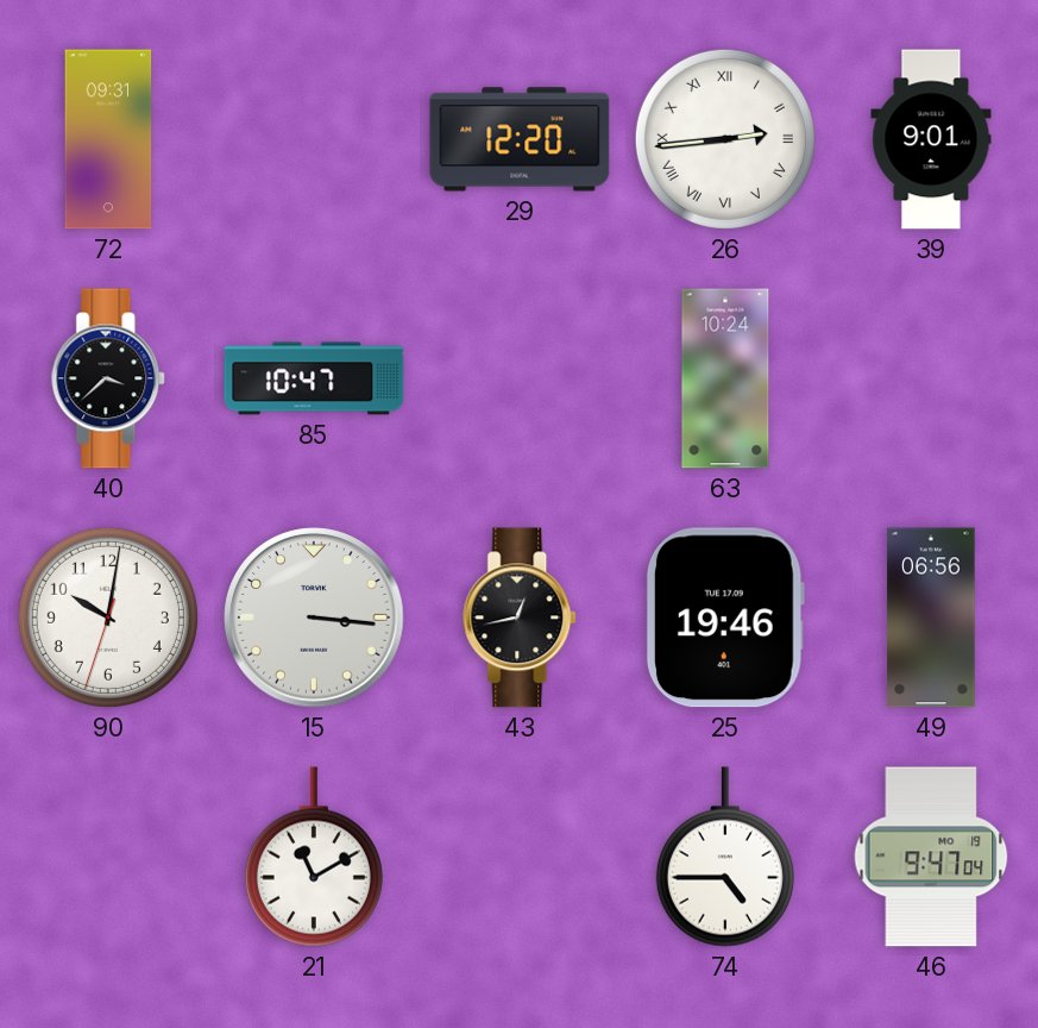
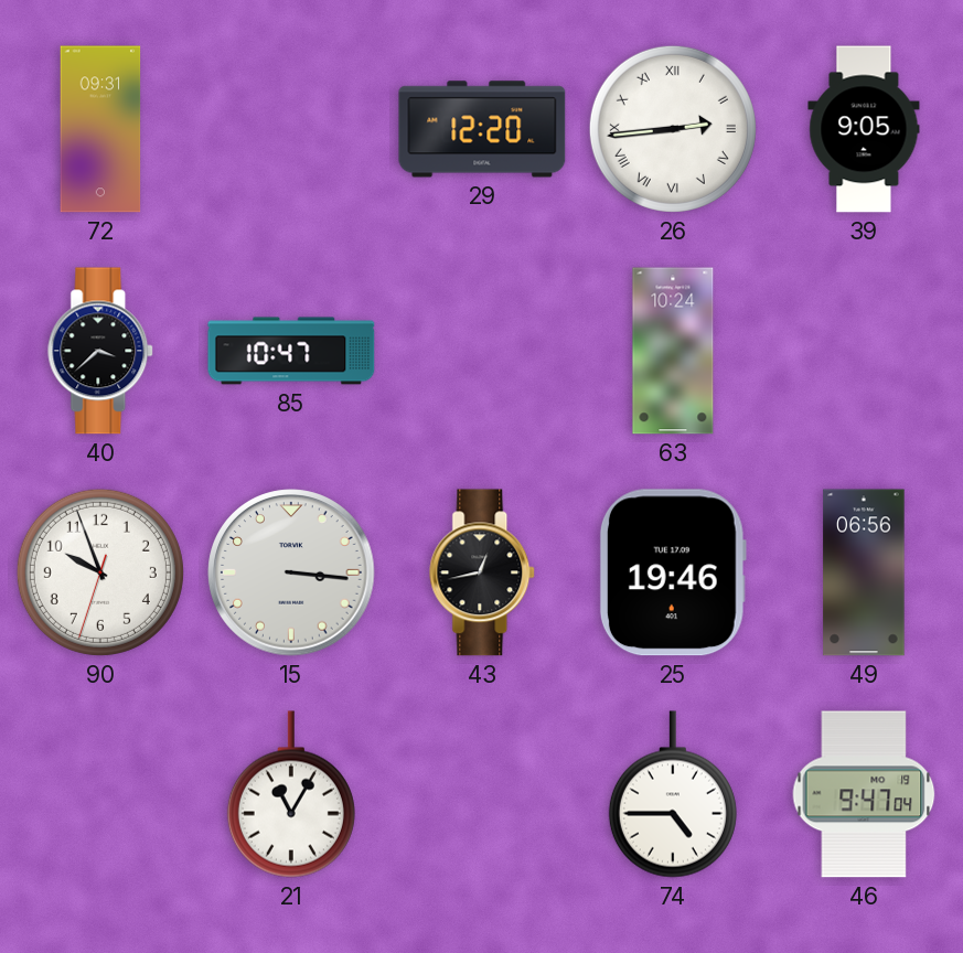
39: 9:01 -> 9:05
90: 10:01 -> 9:56
21: 11:10 -> 11:05
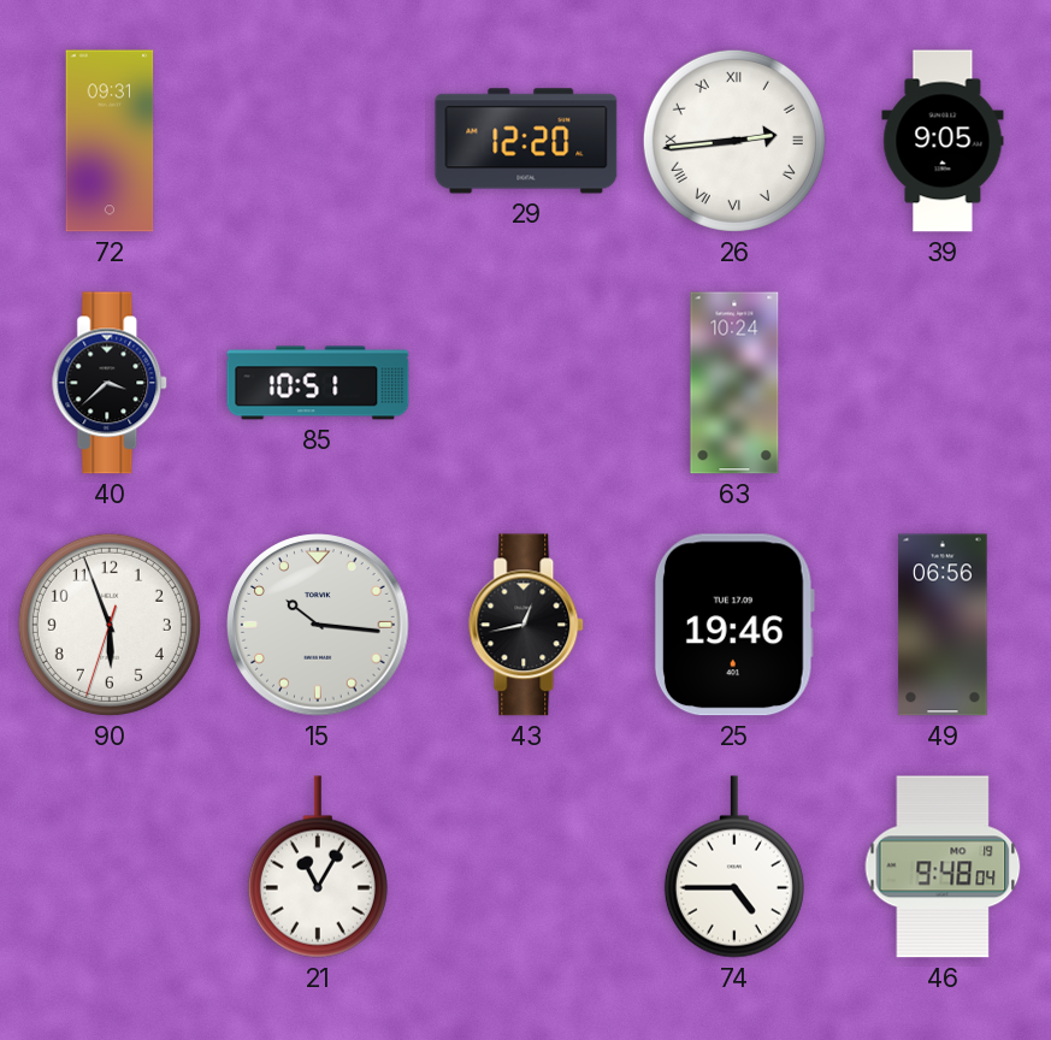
85: 10:47 -> 10:51
90: 9:56 -> 5:56
15: 3:16 -> 10:16
46: 9:47 -> 9:48
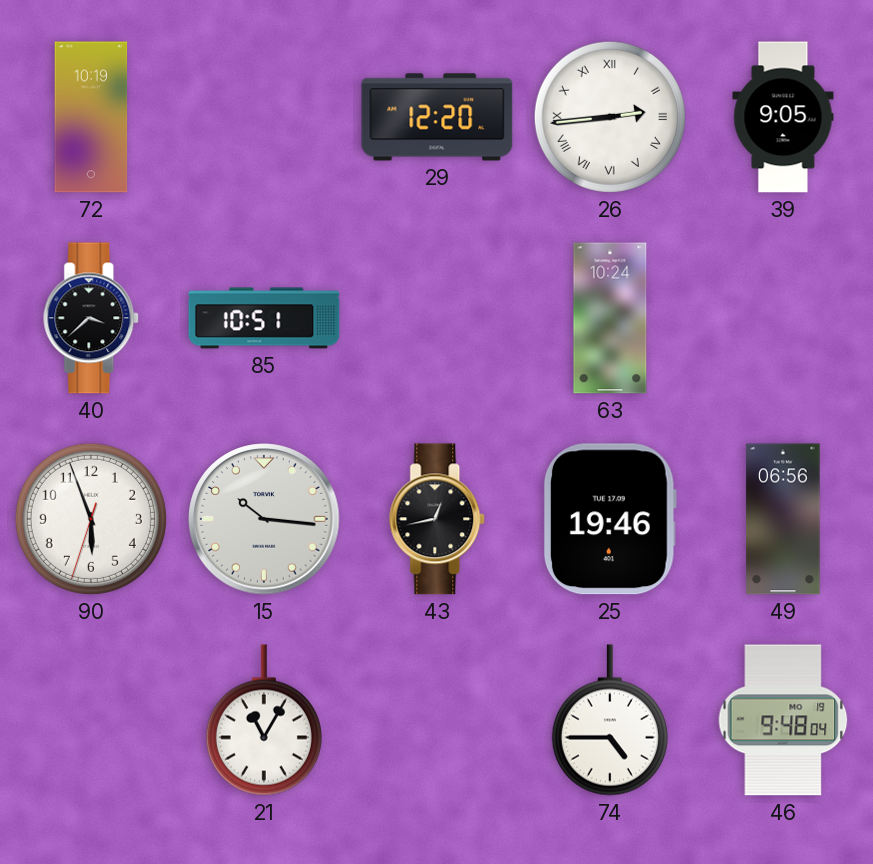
72: 09:31 -> 10:19
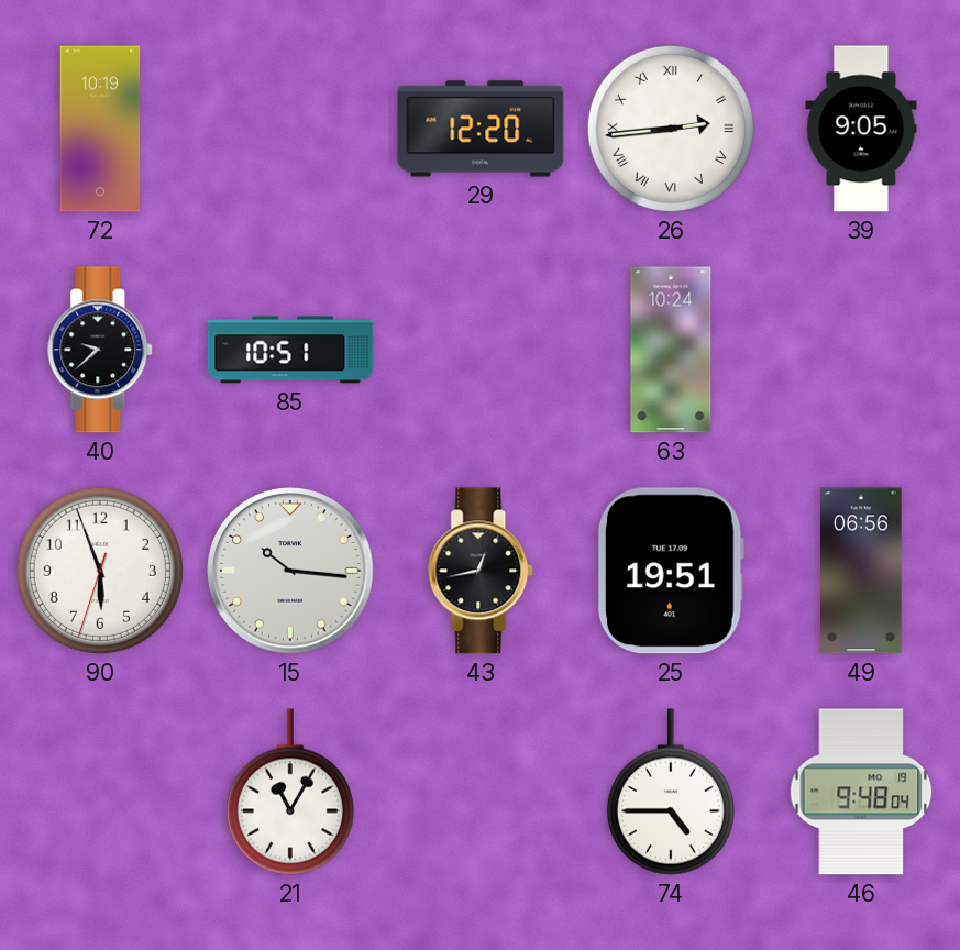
40: 3:38 -> 9:38
25: 19:46 -> 19:51
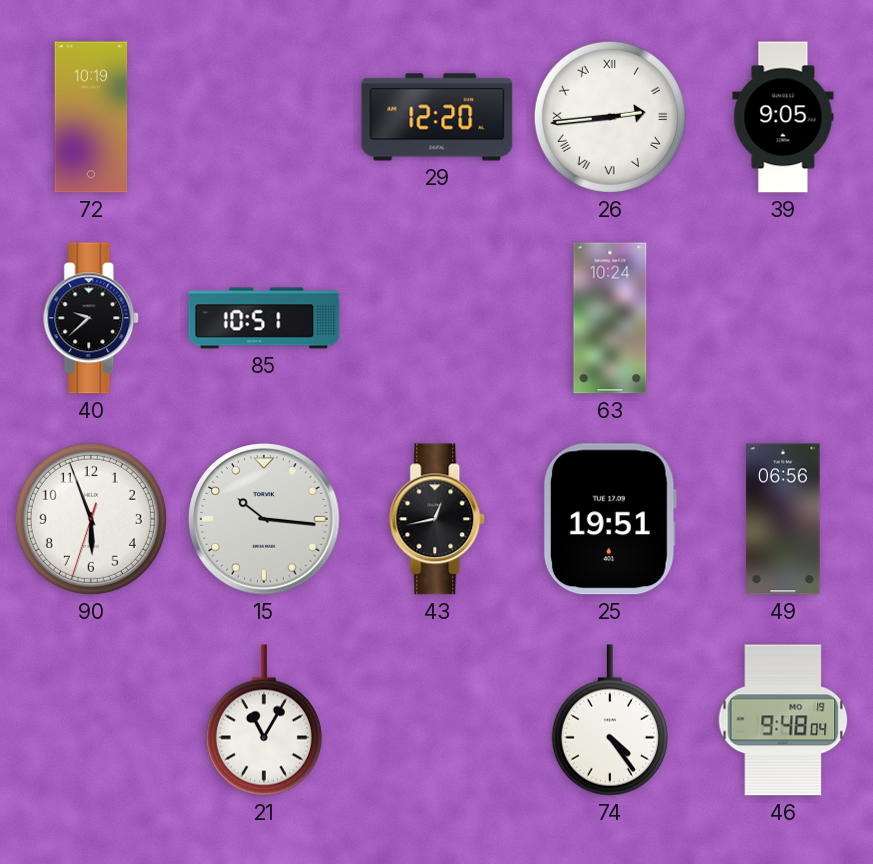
74: 4:45 -> 4:24
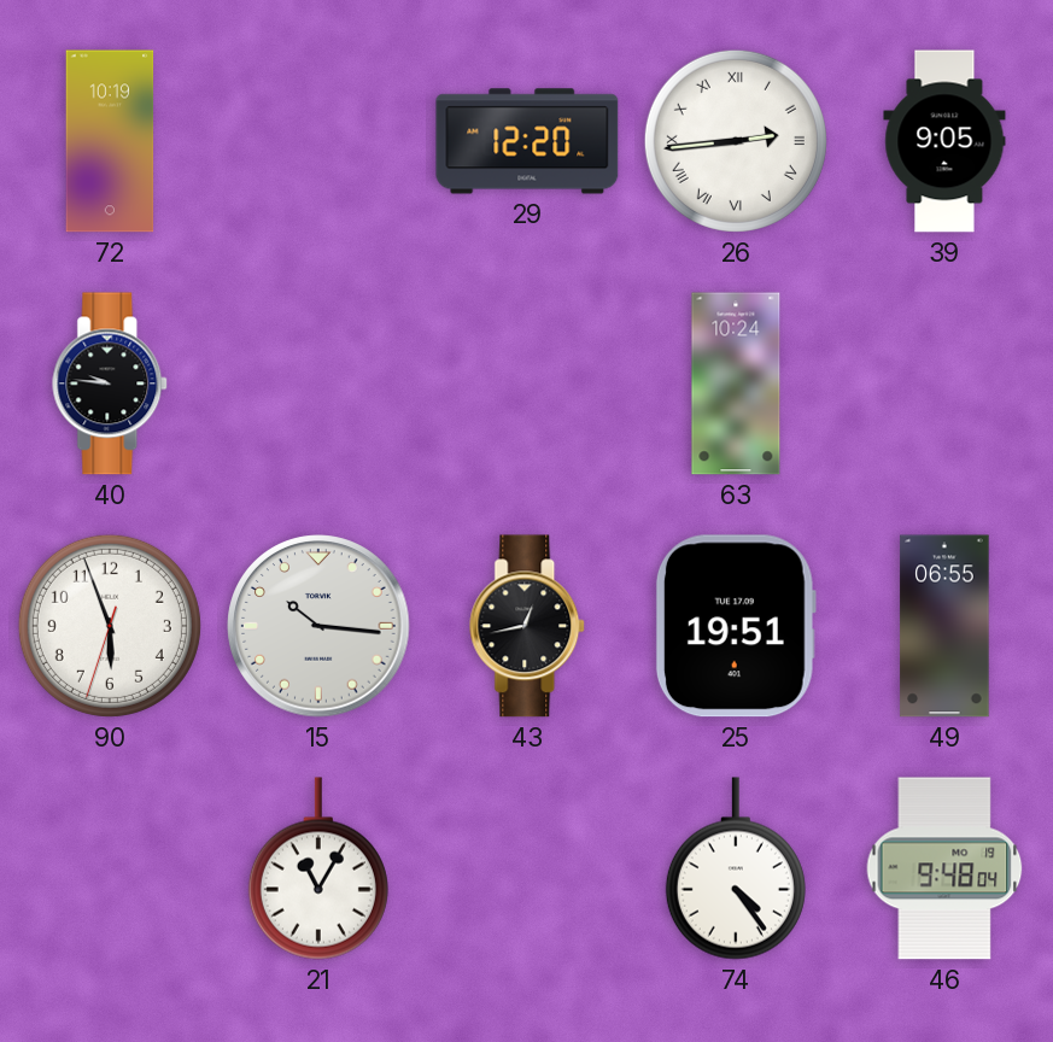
40: 9:38 -> 9:46
85: 10:51 -> none
49: 06:56 -> 06:55
